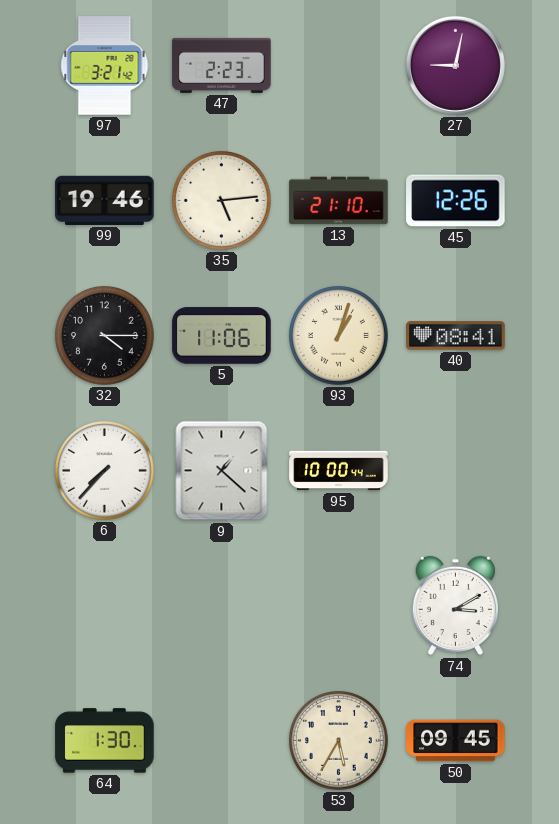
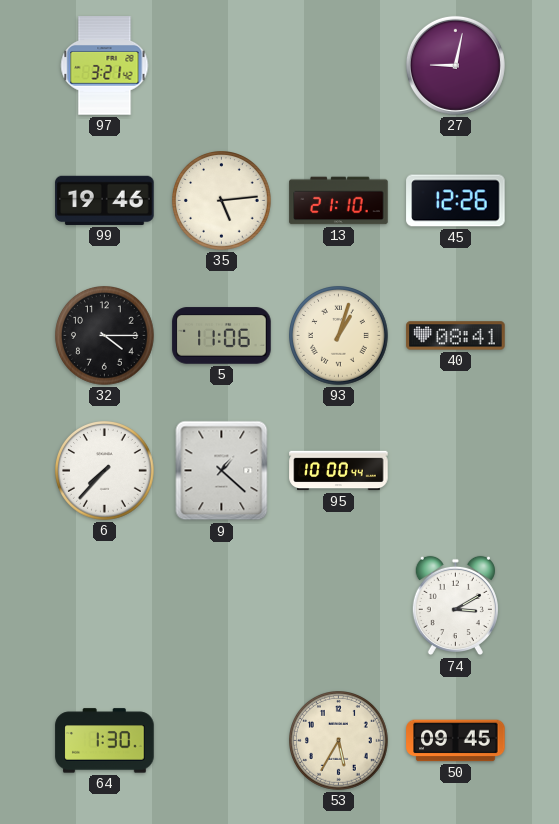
47: 2:23 -> none
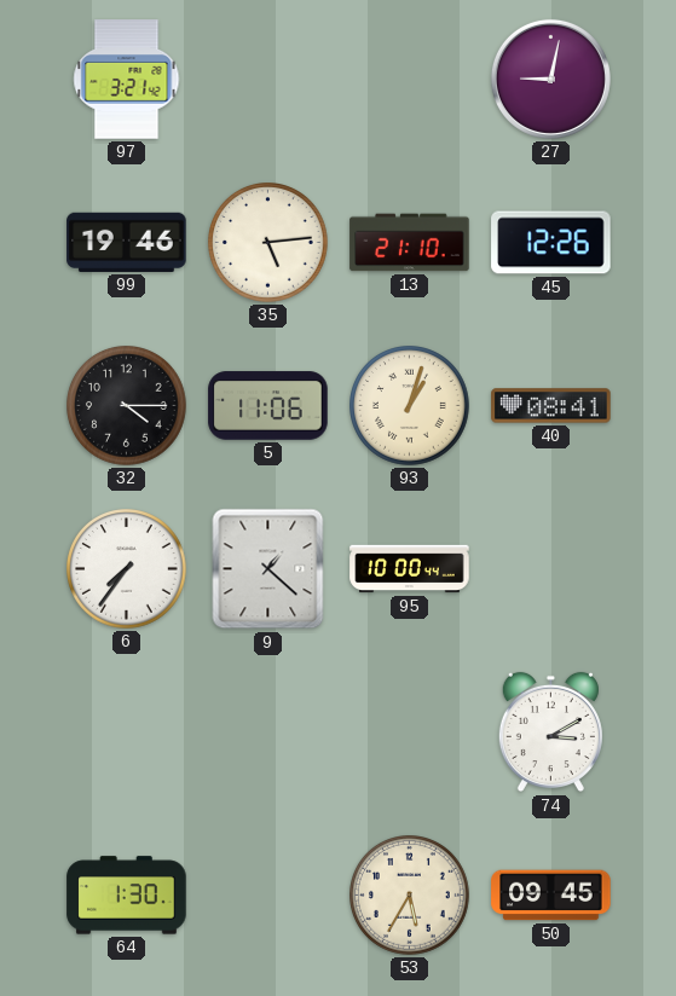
6: 7:37 -> 7:36
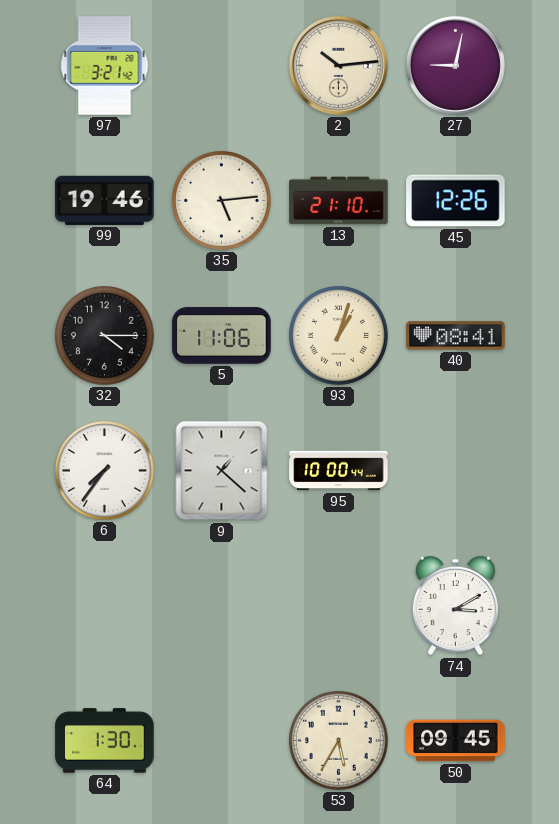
2: none -> 10:14
